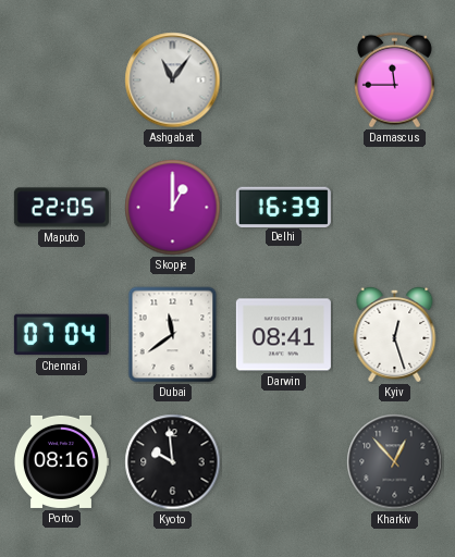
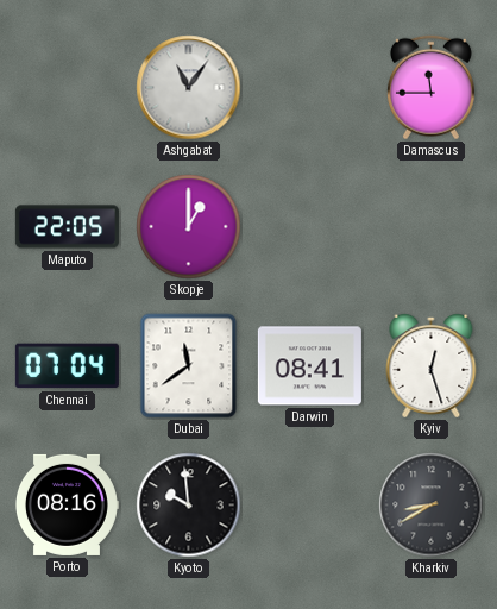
Delhi: 16:39 -> none
Kharkiv: 12:53 -> 8:40
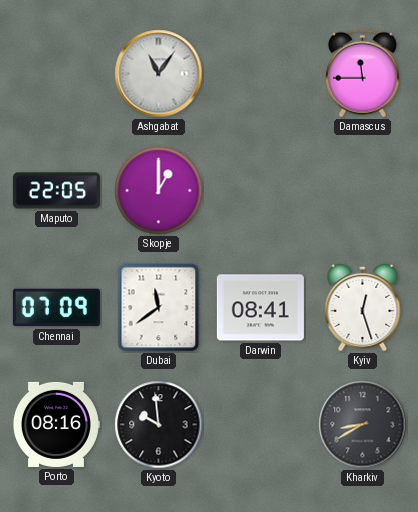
Chennai: 07:04 -> 07:09
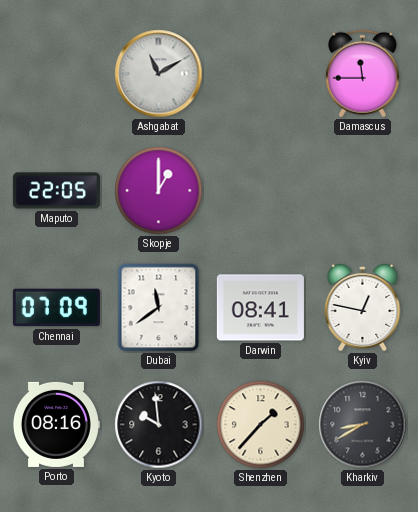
Ashgabat: 11:06 -> 11:10
Kyiv: 12:27 -> 12:47
Shenzhen: none -> 1:37
